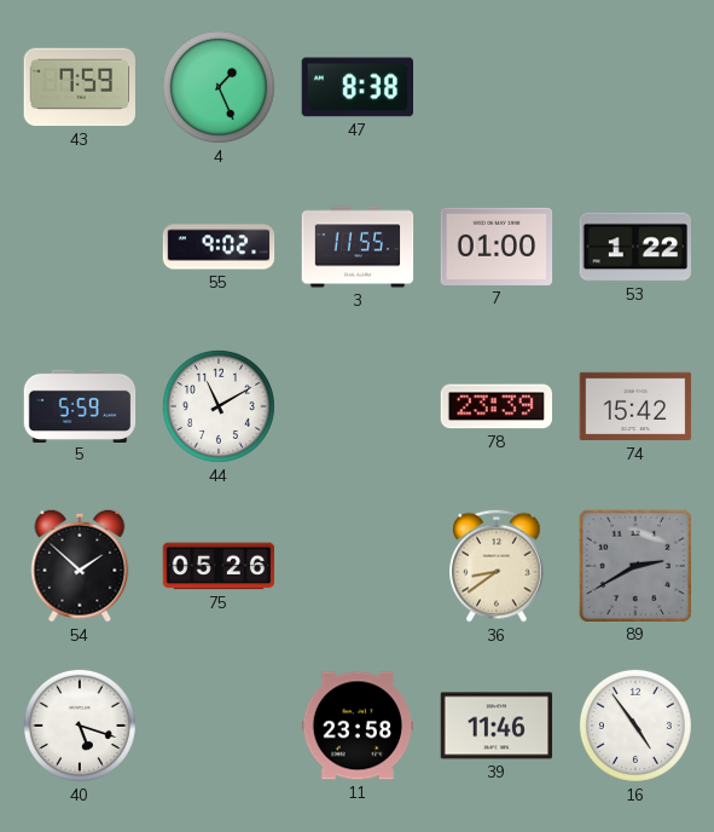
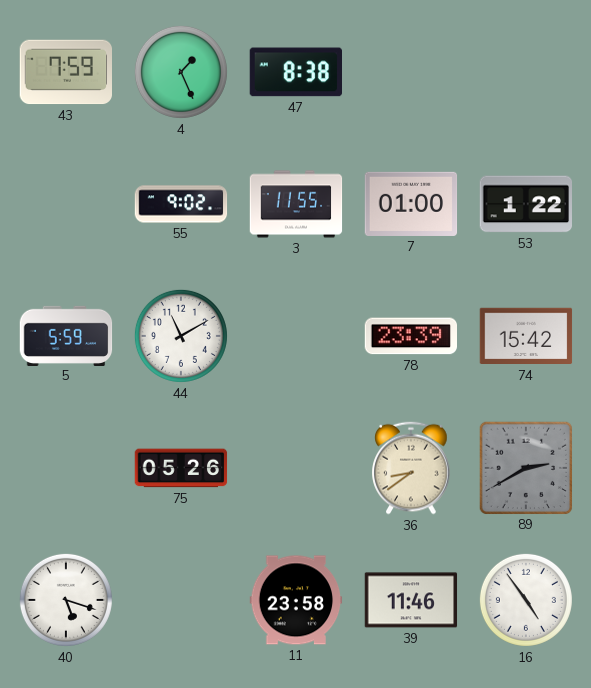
54: 1:52 -> none
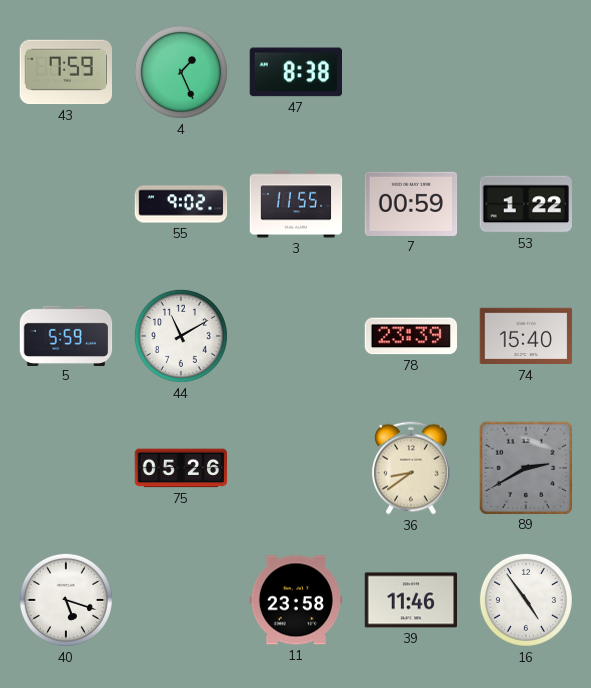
7: 01:00 -> 00:59
74: 15:42 -> 15:40
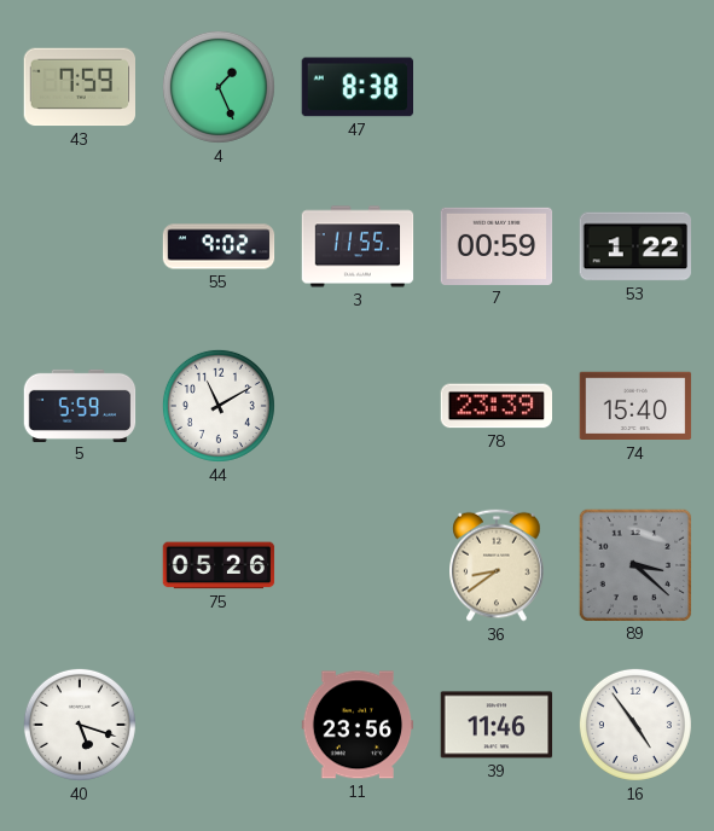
89: 2:40 -> 3:22
11: 23:58 -> 23:56
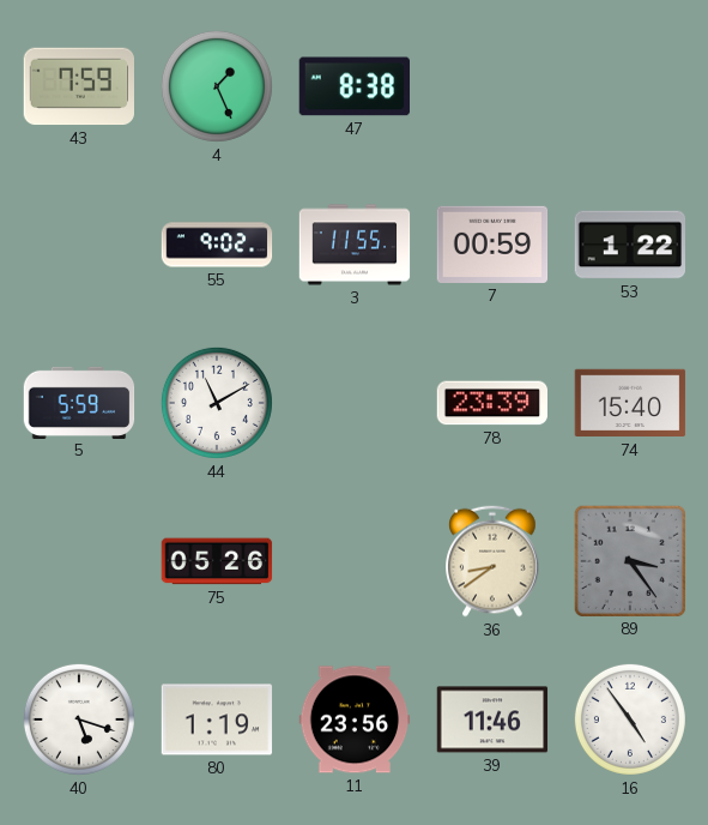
89: 3:22 -> 3:24
80: none -> 1:19
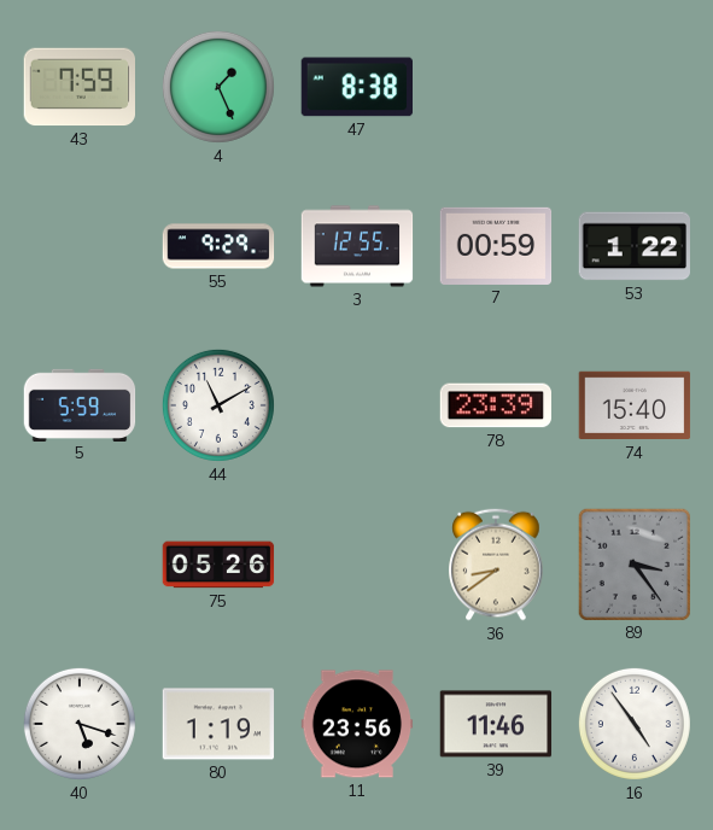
55: 9:02 -> 9:29
3: 11:55 -> 12:55
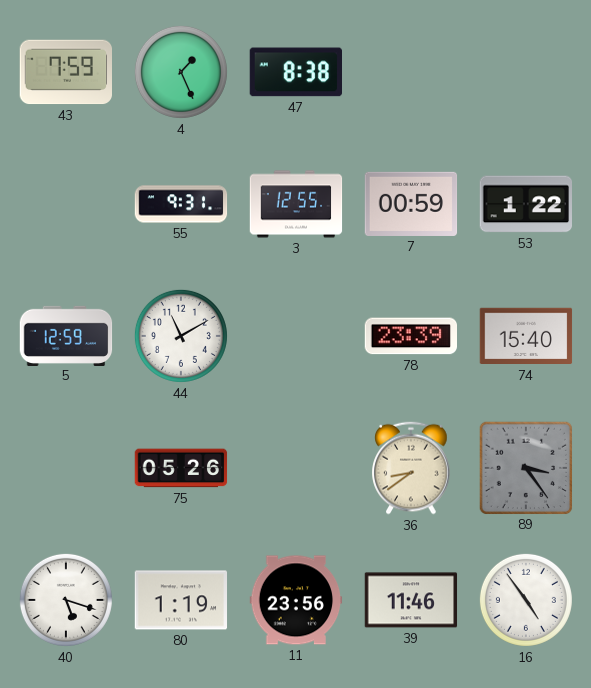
55: 9:29 -> 9:31
5: 5:59 -> 12:59
